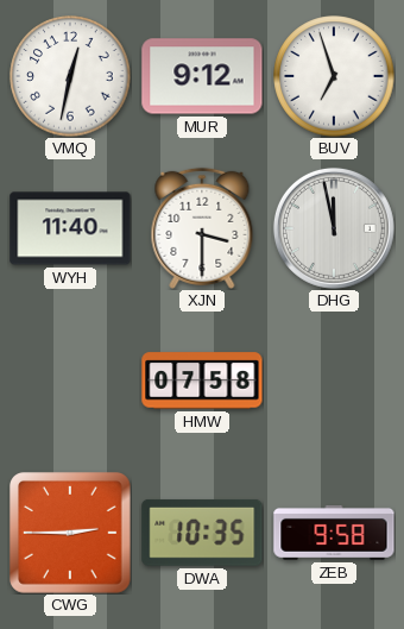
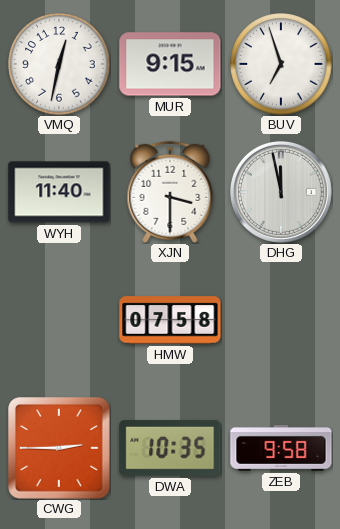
MUR: 9:12 -> 9:15
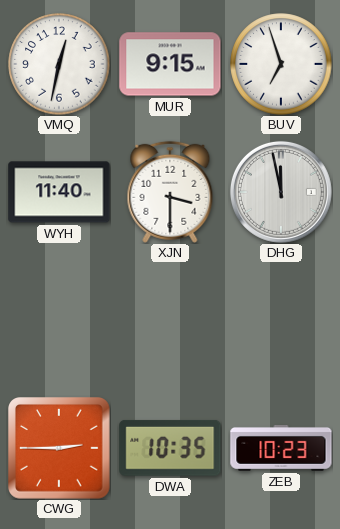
HMW: 07:58 -> none
ZEB: 9:58 -> 10:23
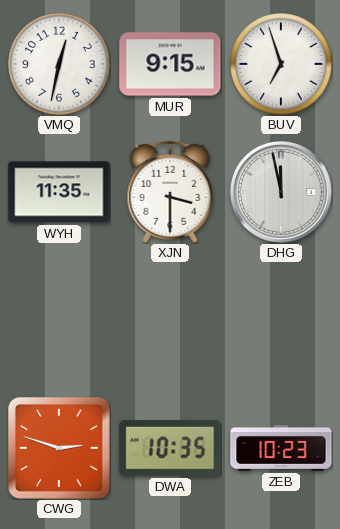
WYH: 11:40 -> 11:35
CWG: 2:45 -> 2:48
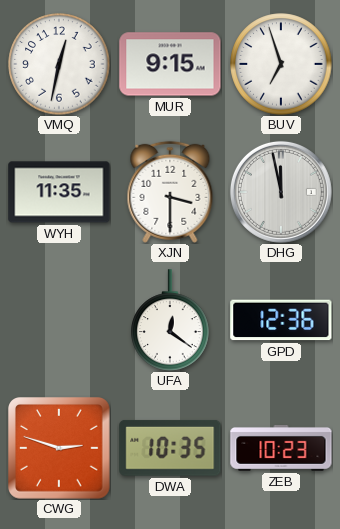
UFA: none -> 12:21
GPD: none -> 12:36
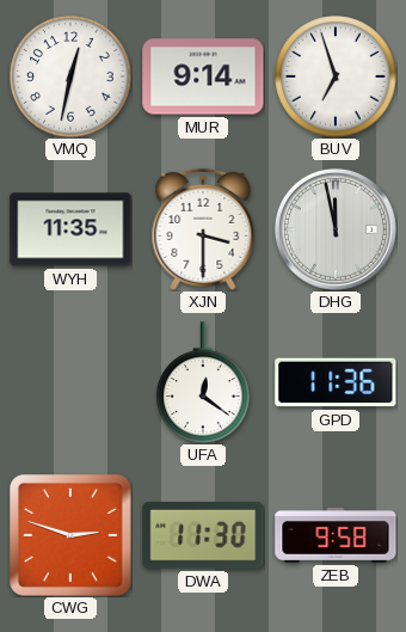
MUR: 9:15 -> 9:14
GPD: 12:36 -> 11:36
DWA: 10:35 -> 11:30
ZEB: 10:23 -> 9:58
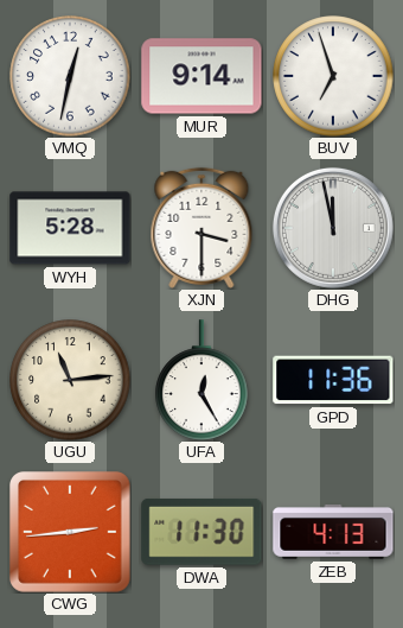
WYH: 11:35 -> 5:28
UGU: none -> 11:14
UFA: 12:21 -> 12:25
CWG: 2:48 -> 2:44
ZEB: 9:58 -> 4:13
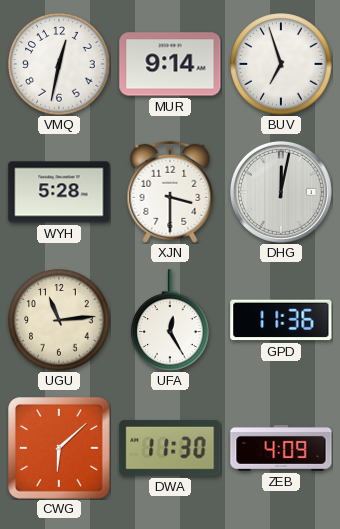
DHG: 11:58 -> 12:02
CWG: 2:44 -> 6:08
ZEB: 4:13 -> 4:09
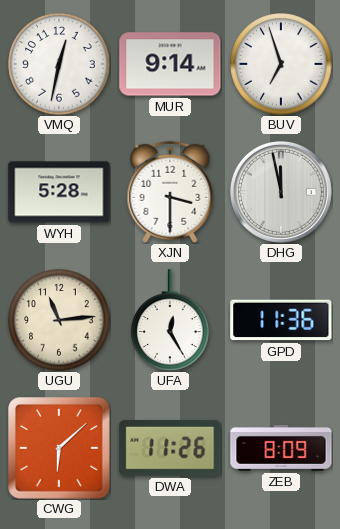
DHG: 12:02 -> 11:58
DWA: 11:30 -> 11:26
ZEB: 4:09 -> 8:09
